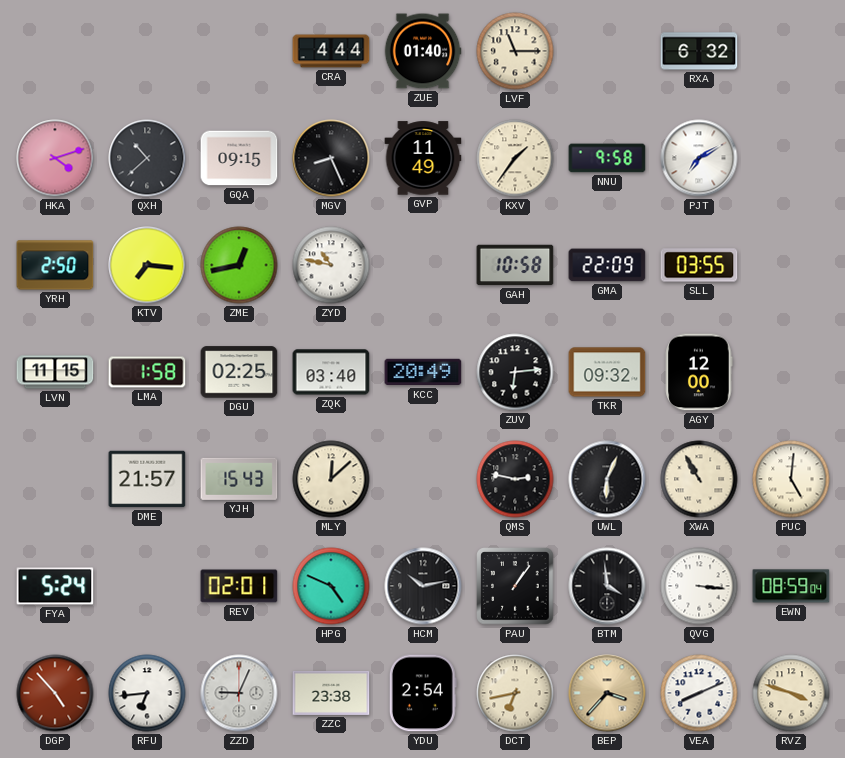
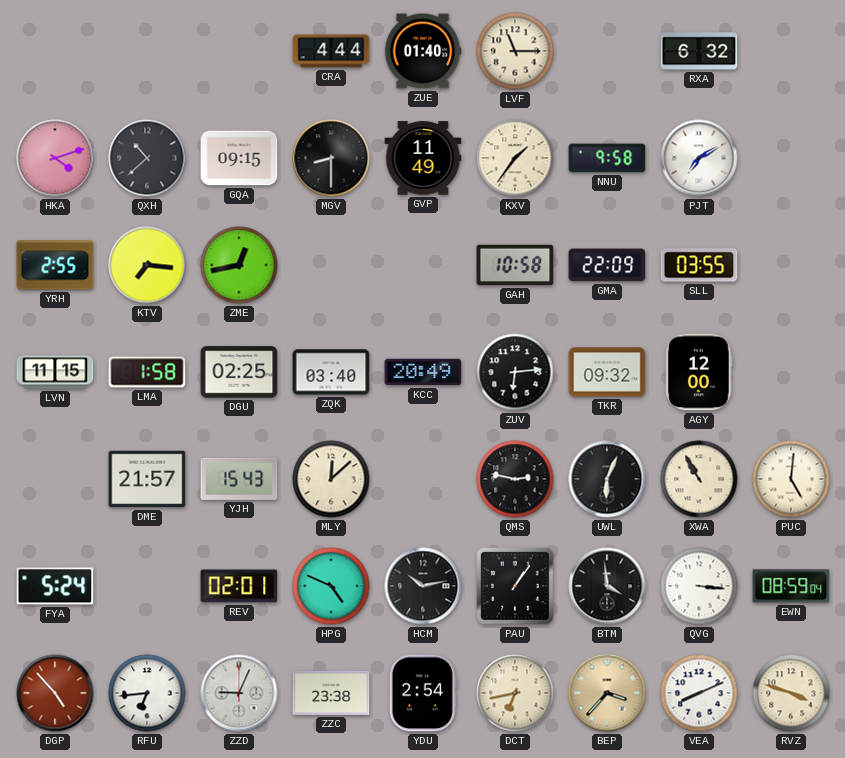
MGV: 8:26 -> 8:30
YRH: 2:50 -> 2:55
ZYD: 10:47 -> none
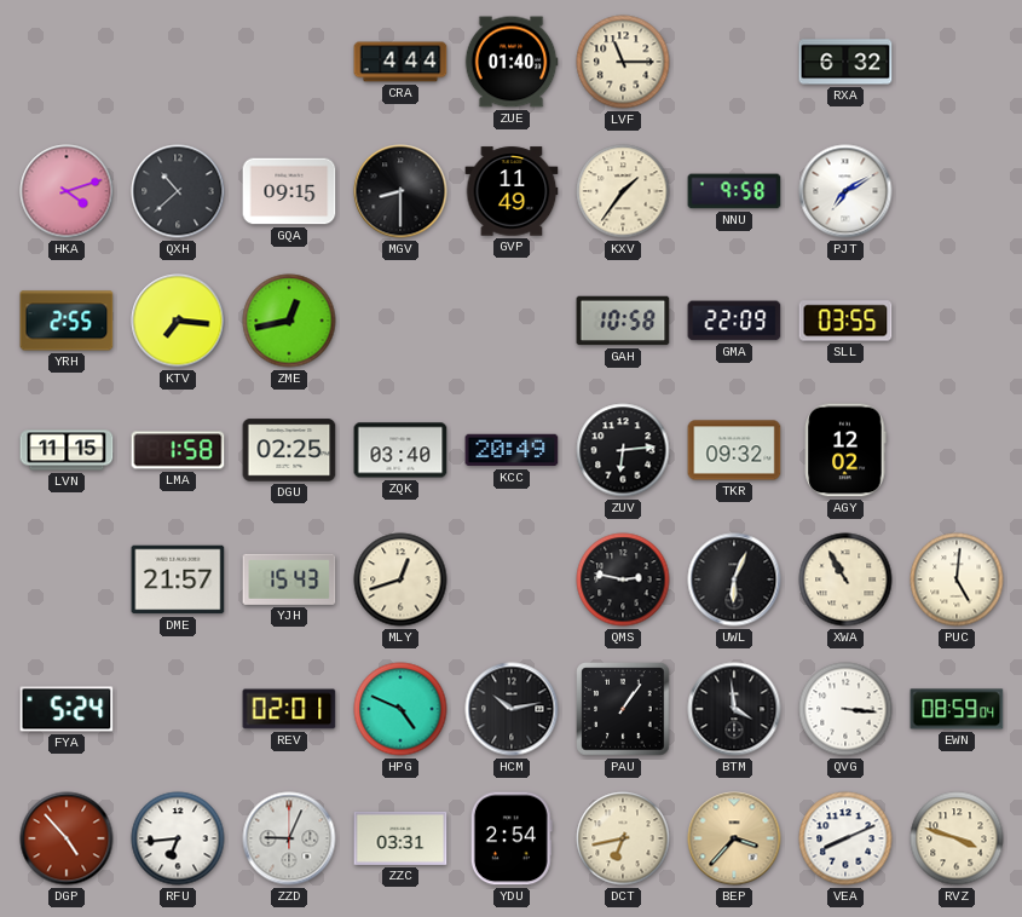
AGY: 12:00 -> 12:02
MLY: 12:08 -> 12:42
ZZC: 23:38 -> 03:31
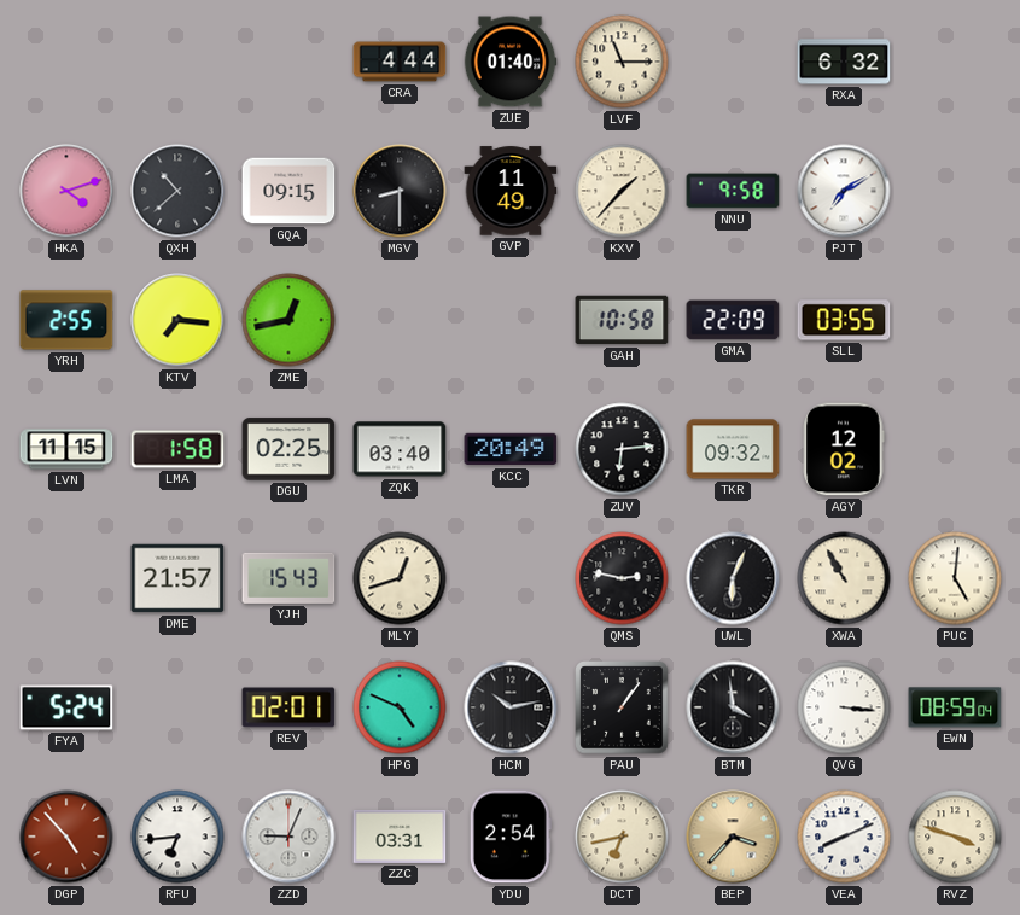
KXV: 1:36 -> 1:37
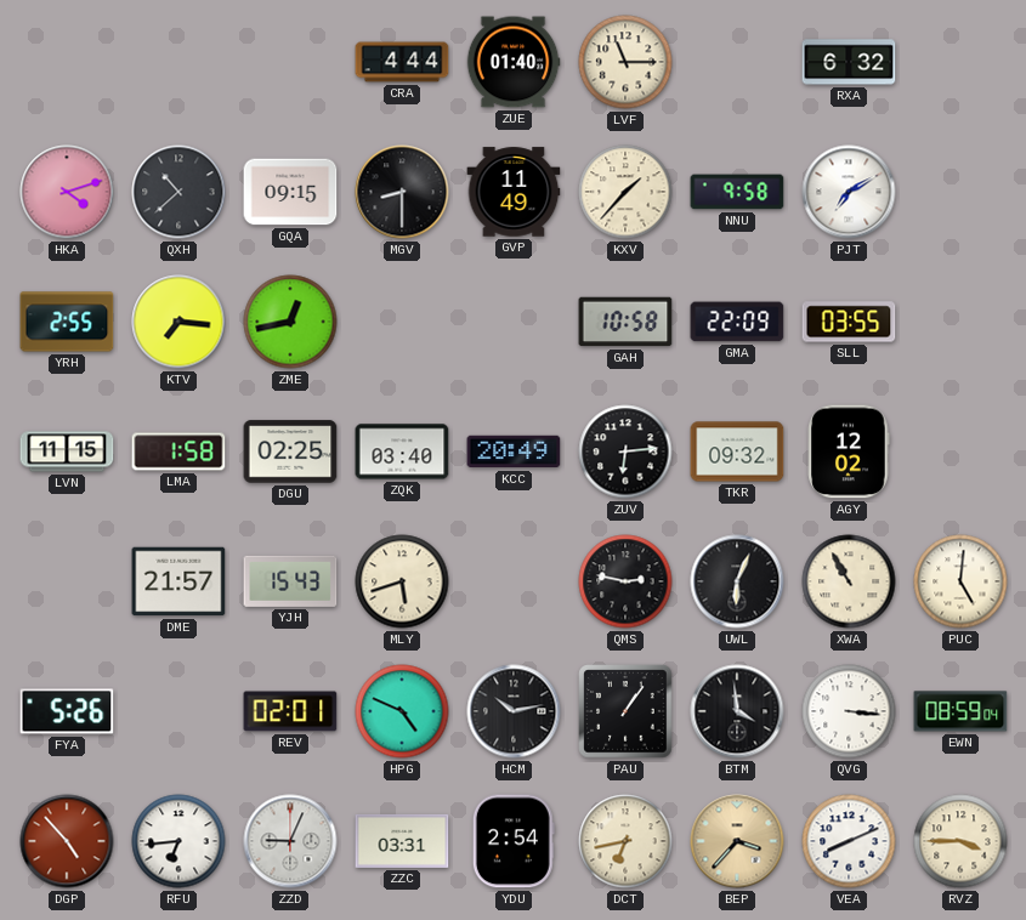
MLY: 12:42 -> 5:42
FYA: 5:24 -> 5:26
RVZ: 3:48 -> 3:45
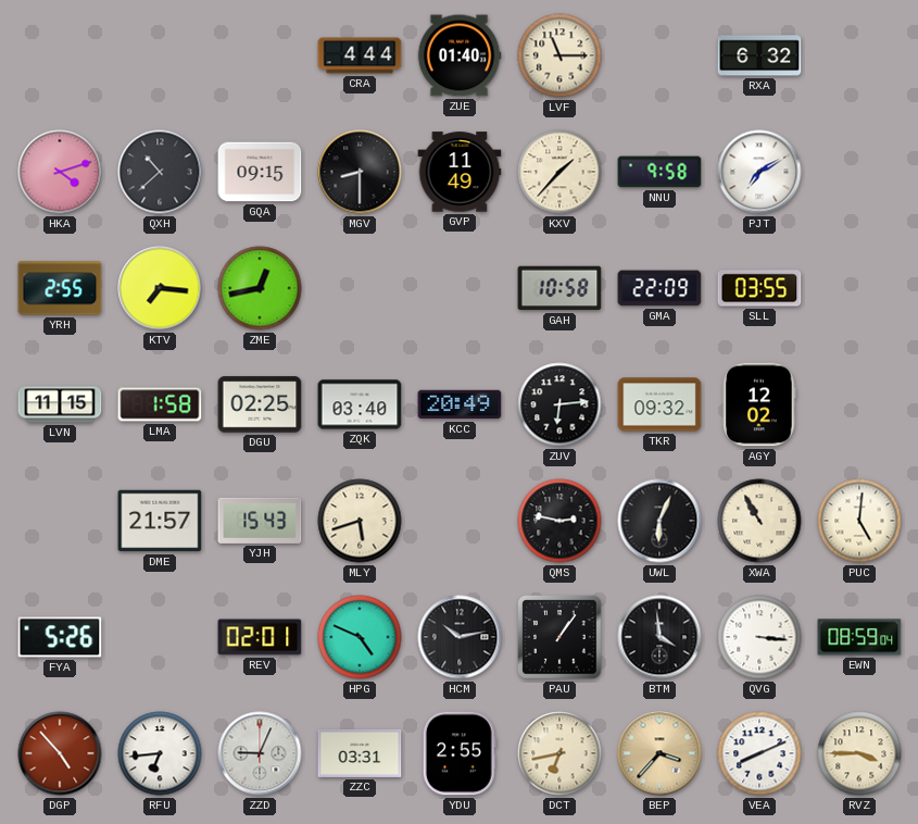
YDU: 2:54 -> 2:55
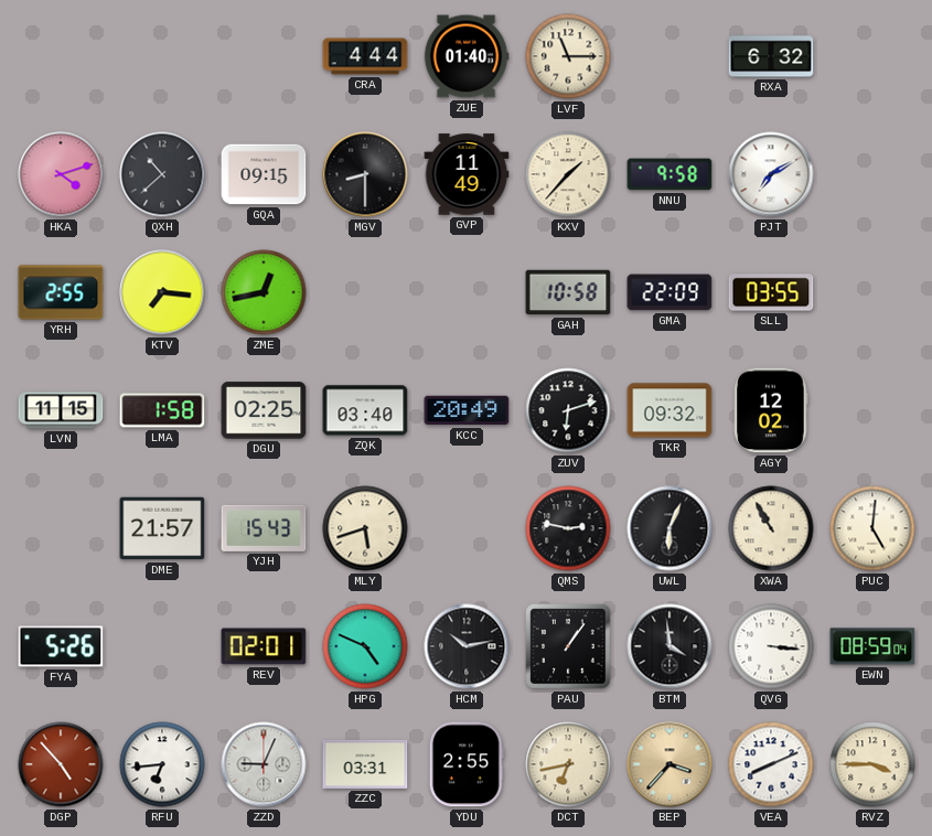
ZUV: 6:14 -> 6:12
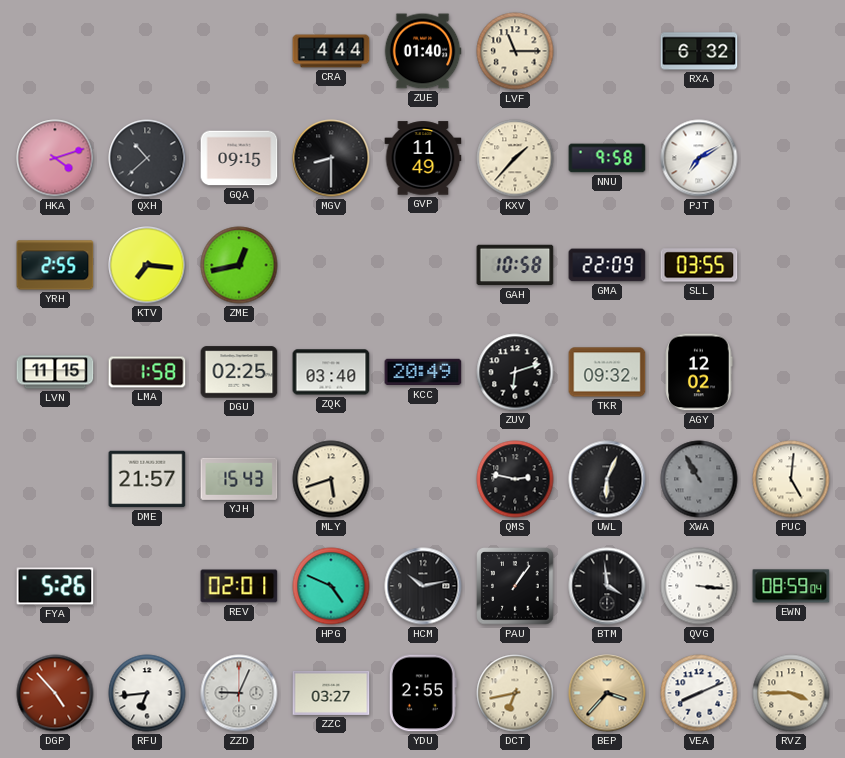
XWA dial: cream -> grey
ZZC: 03:31 -> 03:27
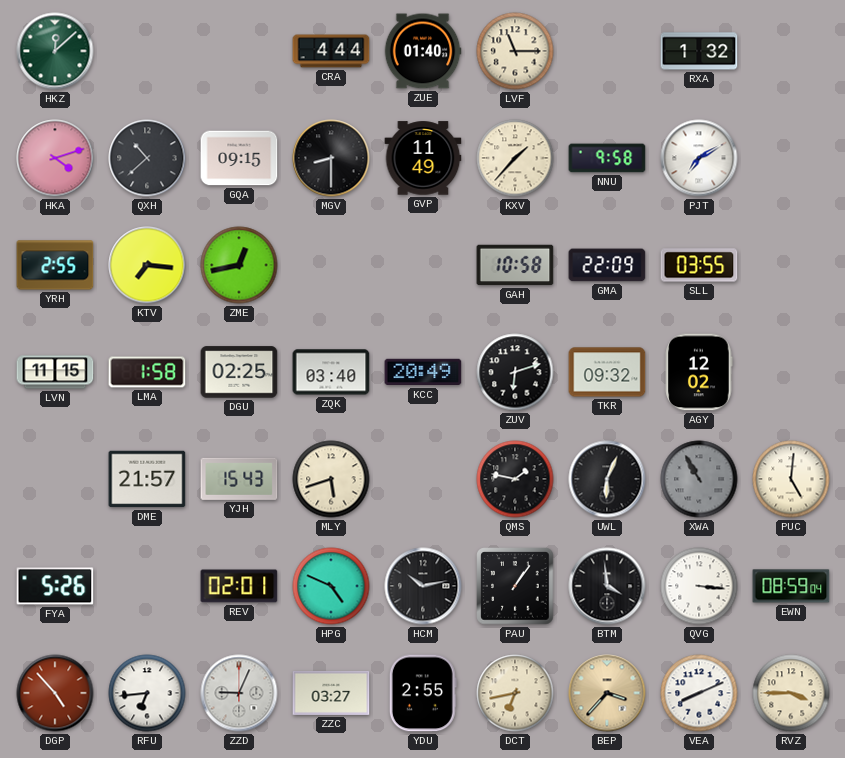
HKZ: none -> 12:08
RXA: 6:32 -> 1:32
QMS: 2:47 -> 1:47
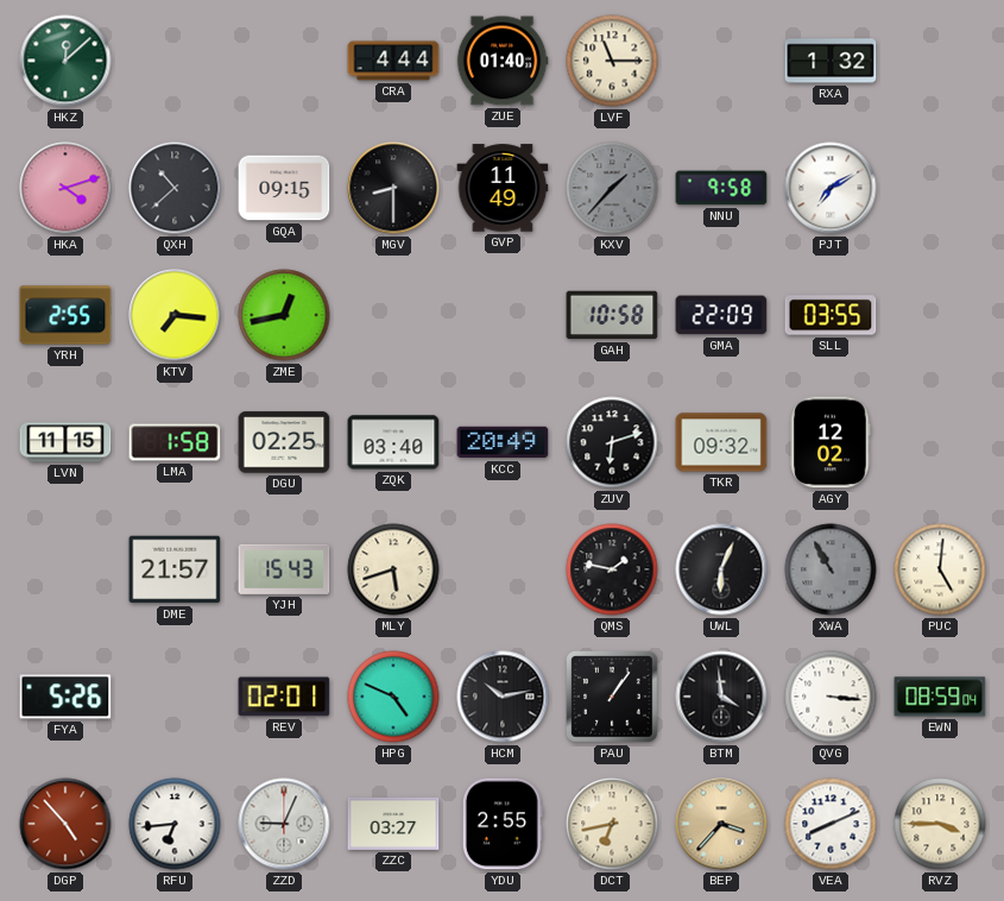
KXV dial: cream -> grey
